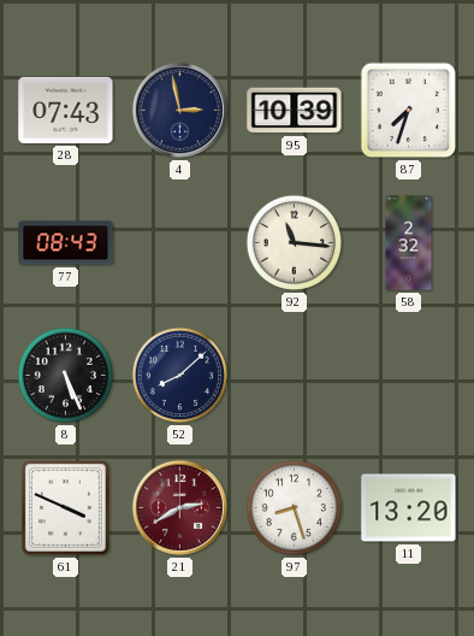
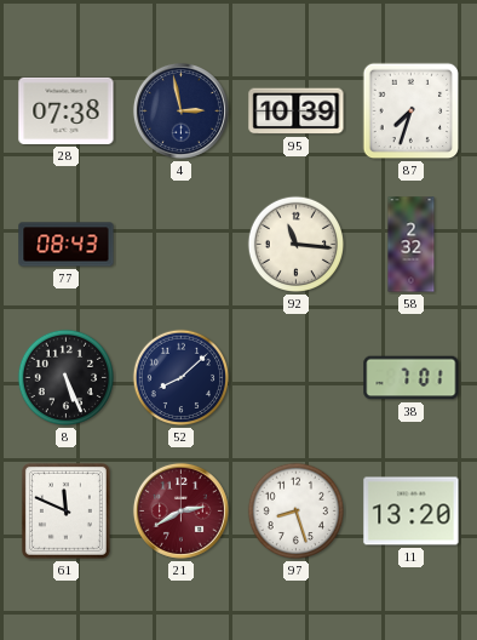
28: 07:43 -> 07:38
38: none -> 7:01
61: 3:49 -> 11:49
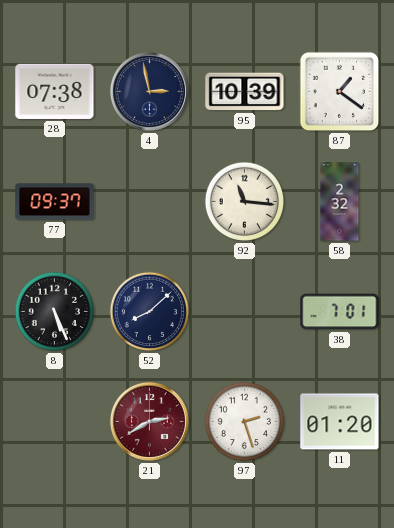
87: 7:33 -> 1:21
77: 08:43 -> 09:37
61: 11:49 -> none
97: 8:27 -> 2:27
11: 13:20 -> 01:20
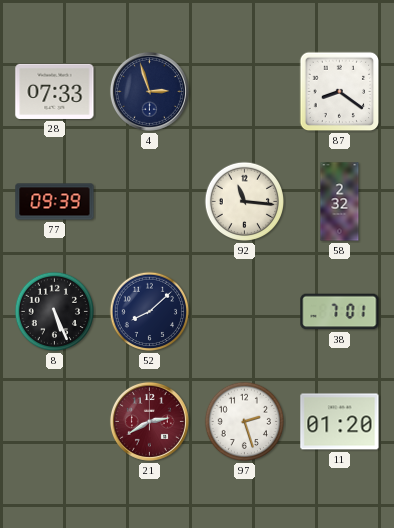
28: 07:38 -> 07:33
4: 2:58 -> 2:57
95: 10:39 -> none
87: 1:21 -> 8:21
77: 09:37 -> 09:39
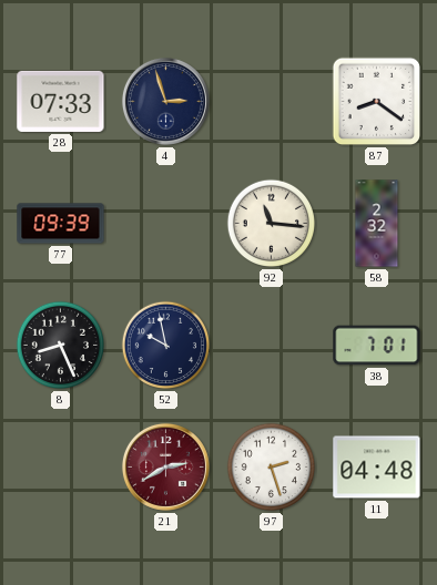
8: 5:26 -> 8:26
52: 8:08 -> 9:58
11: 01:20 -> 04:48
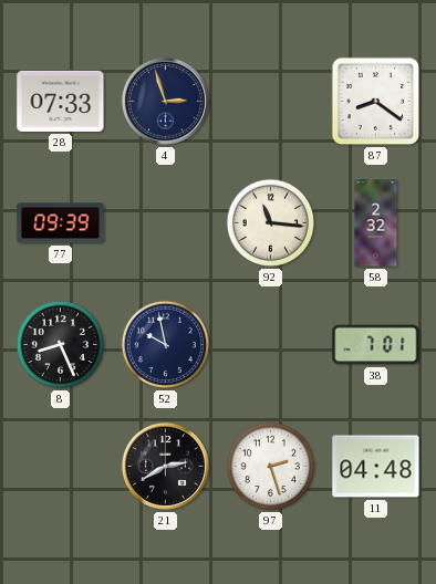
21 dial: burgundy -> black
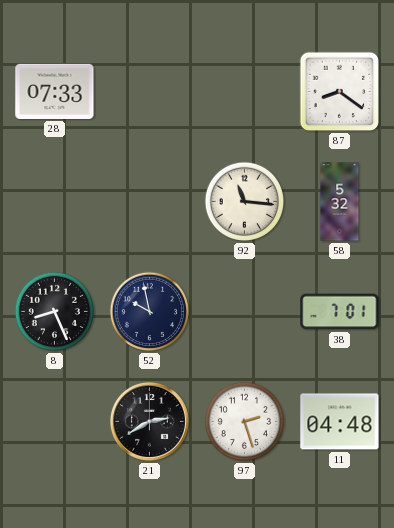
4: 2:57 -> none
77: 09:39 -> none
58: 2:32 -> 5:32
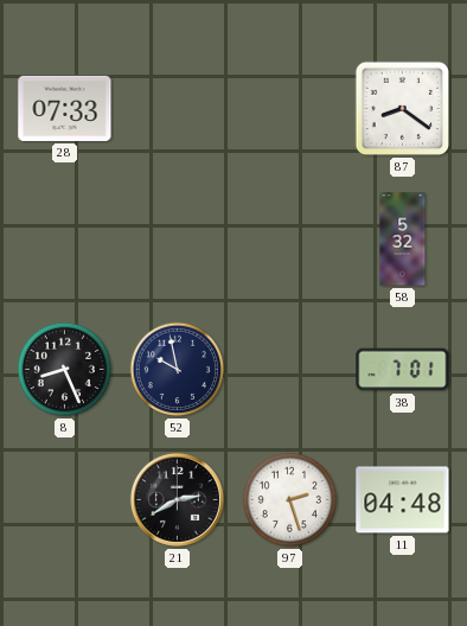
92: 11:16 -> none
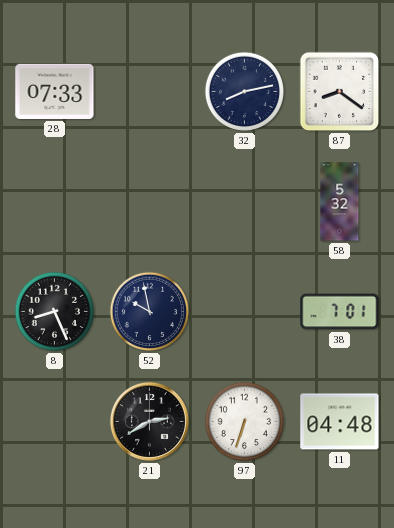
32: none -> 8:13
97: 2:27 -> 6:33
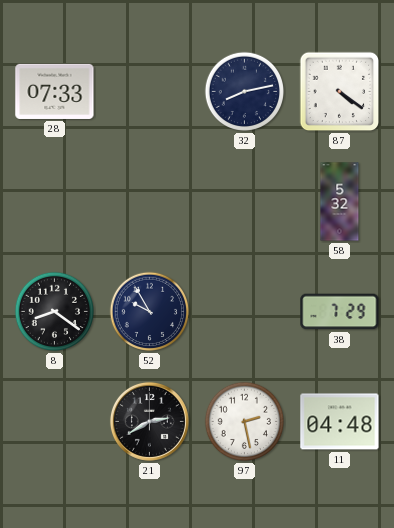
87: 8:21 -> 4:21
8: 8:26 -> 8:21
52: 9:58 -> 9:55
38: 7:01 -> 7:29
97: 6:33 -> 2:28
